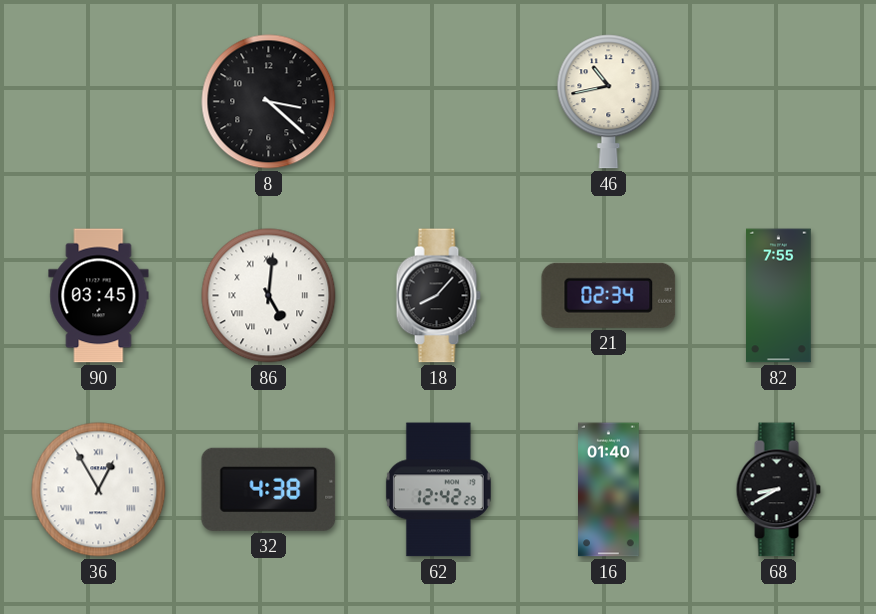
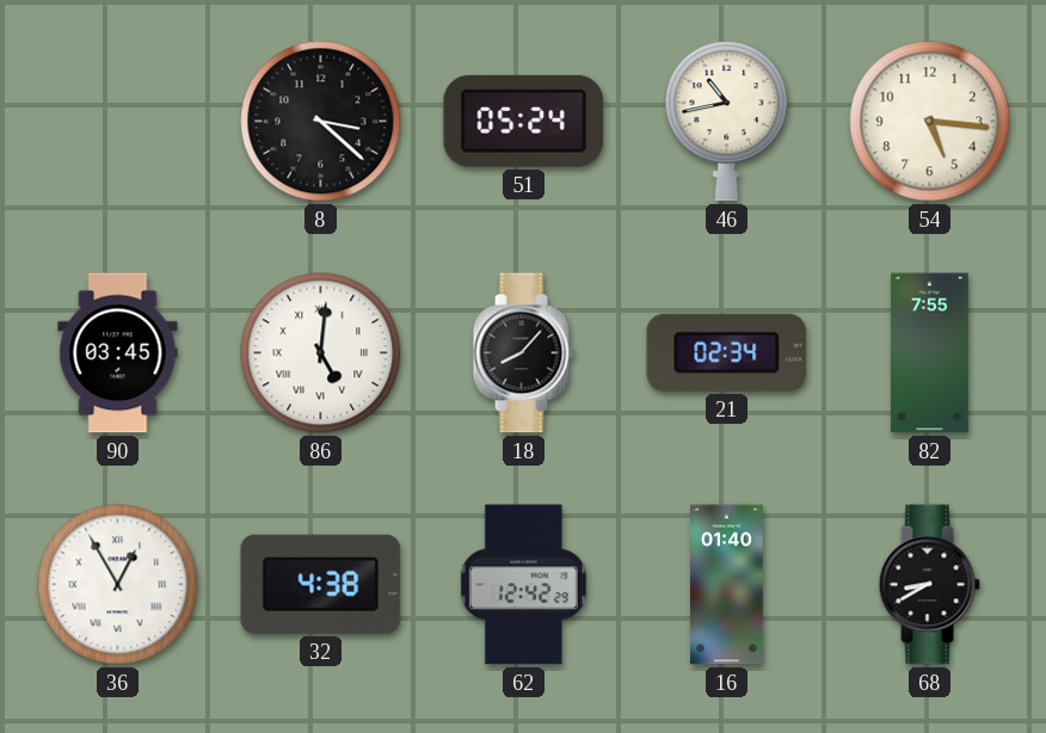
51: none -> 05:24
54: none -> 5:16
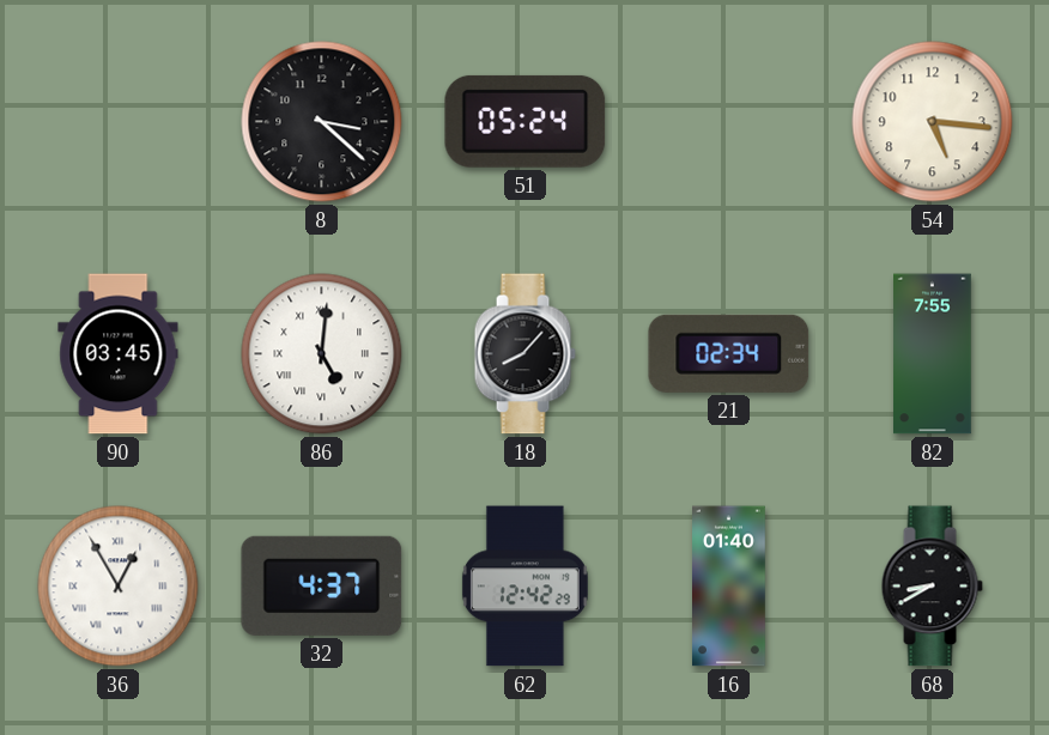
46: 10:43 -> none
32: 4:38 -> 4:37
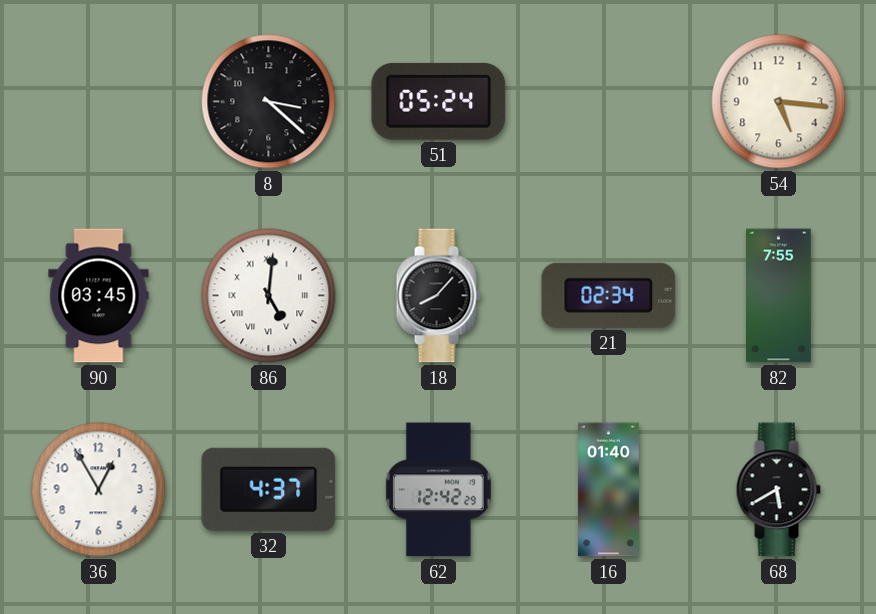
36 numerals: Roman -> Arabic
68: 8:40 -> 5:40
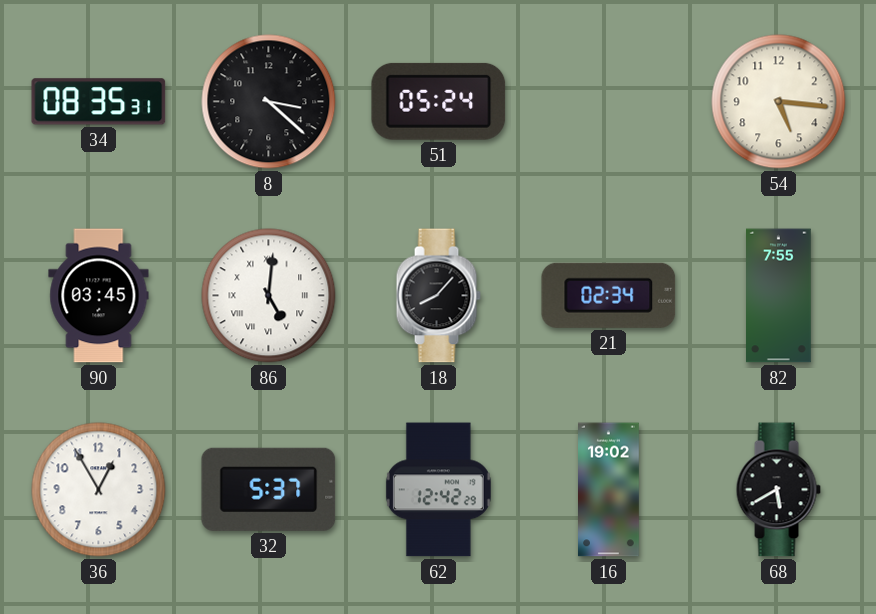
34: none -> 08:35
32: 4:37 -> 5:37
16: 01:40 -> 19:02
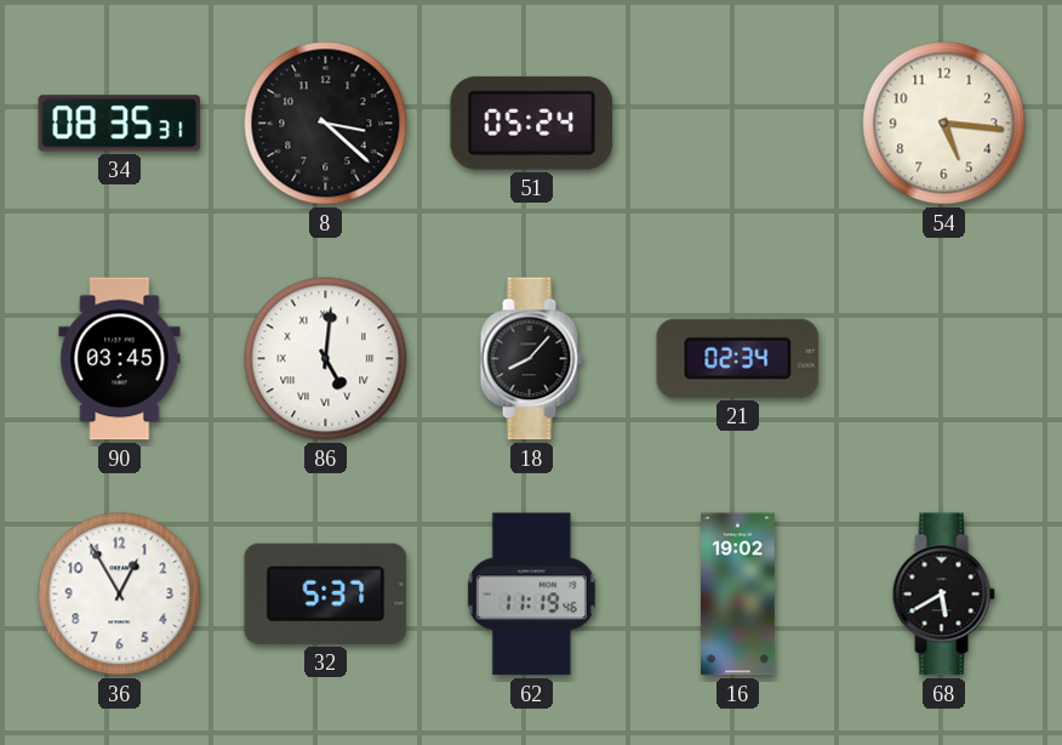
82: 7:55 -> none
62: 12:42 -> 11:19
